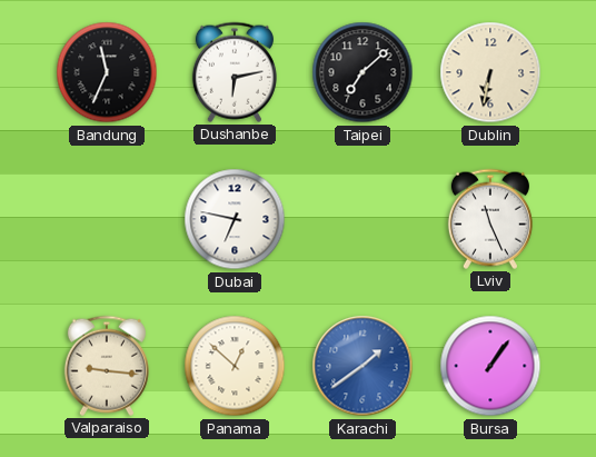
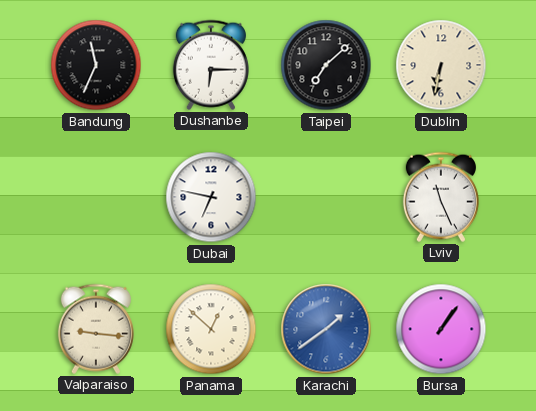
Dushanbe: 6:13 -> 6:15
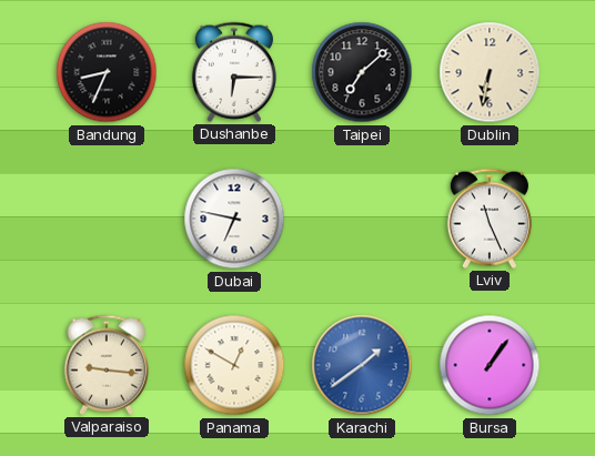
Bandung: 11:34 -> 8:34
Panama: 12:52 -> 12:50
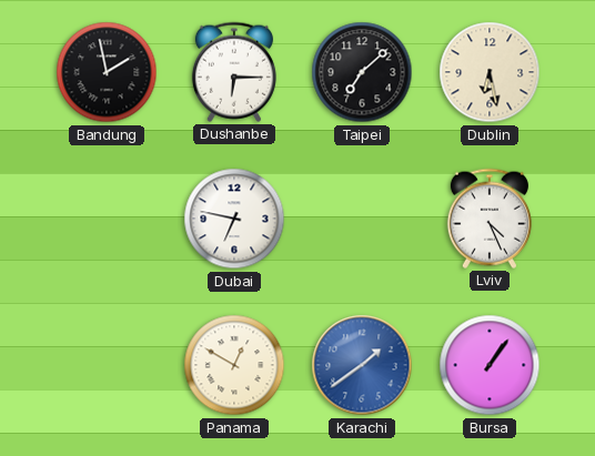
Bandung: 8:34 -> 1:58
Dublin: 6:32 -> 6:28
Lviv: 11:26 -> 4:26
Valparaiso: 9:16 -> none
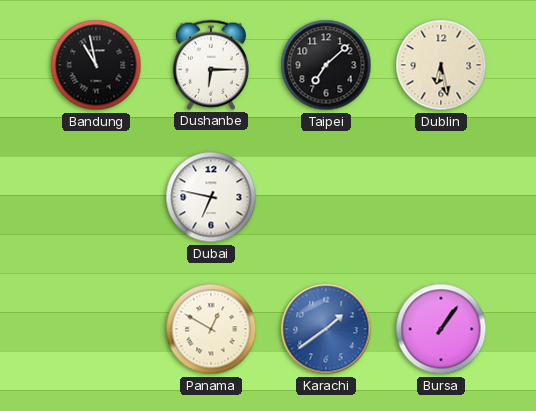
Bandung: 1:58 -> 10:58
Lviv: 4:26 -> none
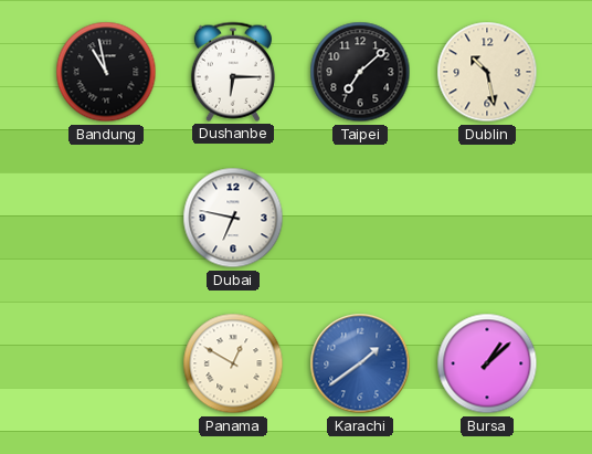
Dublin: 6:28 -> 10:28
Bursa: 1:06 -> 1:08
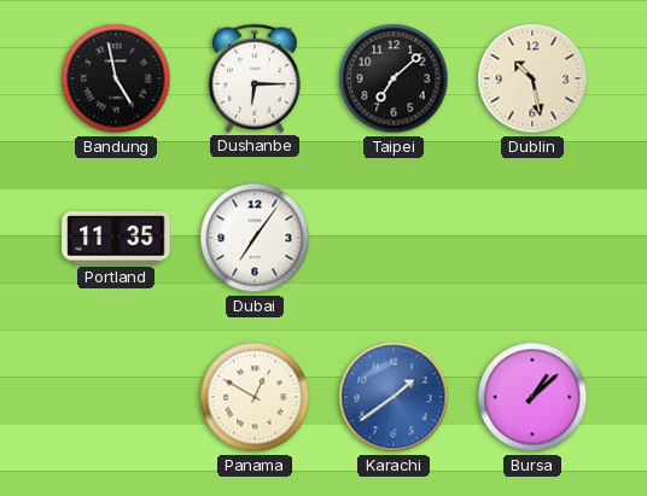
Bandung: 10:58 -> 4:58
Portland: none -> 11:35
Dubai: 6:47 -> 7:06
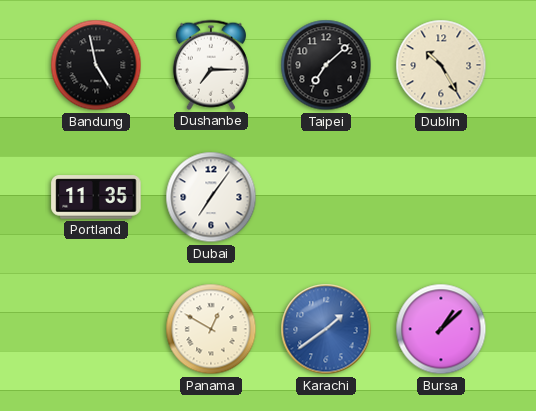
Dushanbe: 6:15 -> 7:15
Dublin: 10:28 -> 10:25
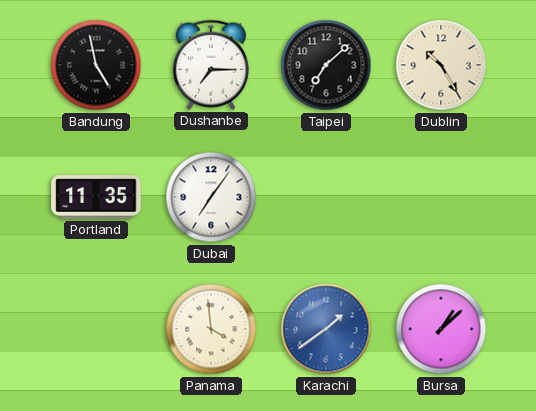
Panama: 12:50 -> 3:59
